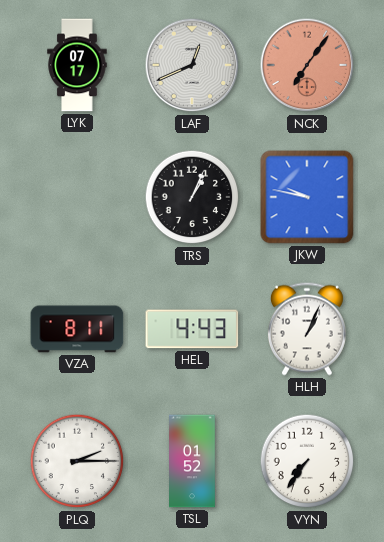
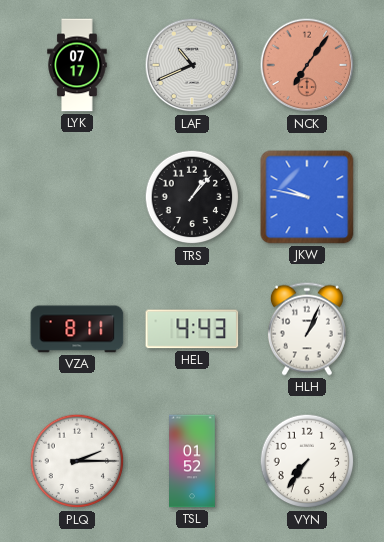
LAF: 12:41 -> 10:41
TRS: 1:04 -> 1:07
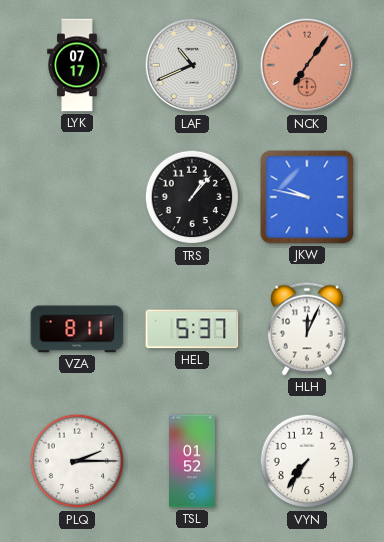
HEL: 4:43 -> 5:37
HLH: 1:04 -> 12:04
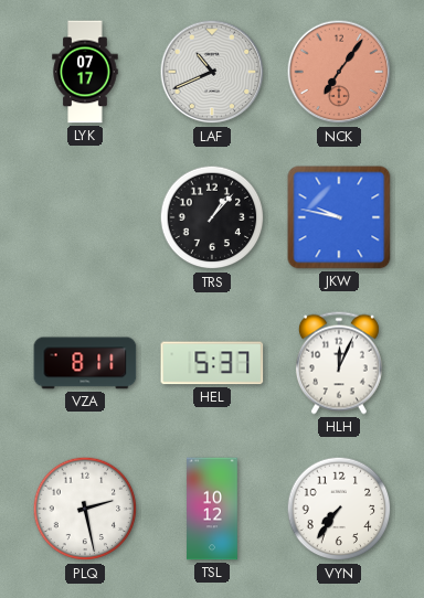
PLQ: 2:15 -> 2:28
TSL: 01:52 -> 10:12
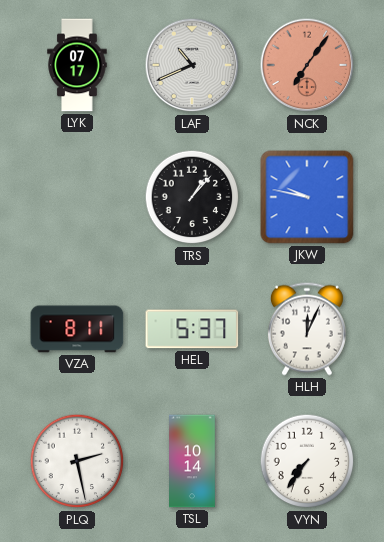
TSL: 10:12 -> 10:14
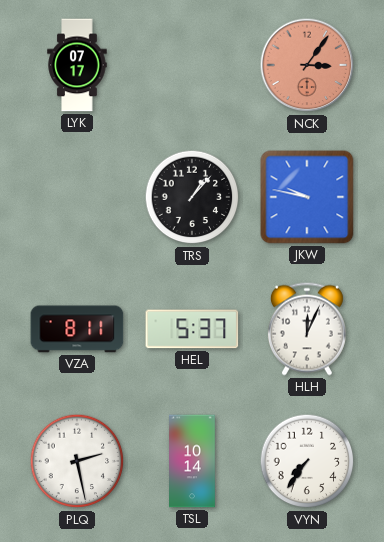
LAF: 10:41 -> none
NCK: 7:06 -> 3:06
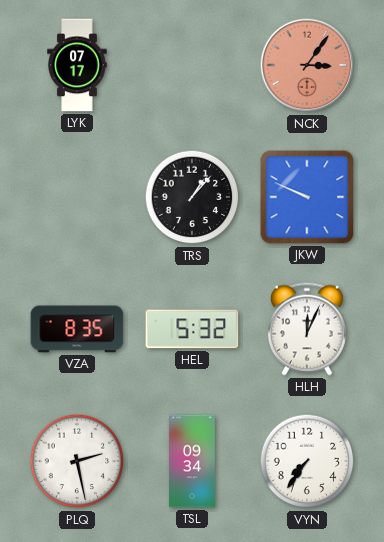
JKW: 9:47 -> 9:49
VZA: 8:11 -> 8:35
HEL: 5:37 -> 5:32
TSL: 10:14 -> 09:34
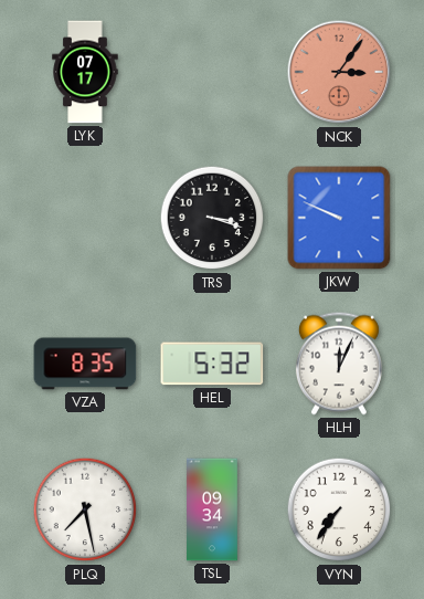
TRS: 1:07 -> 3:18
PLQ: 2:28 -> 7:28
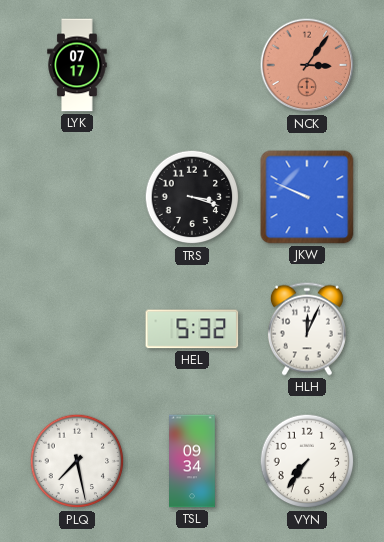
VZA: 8:35 -> none
